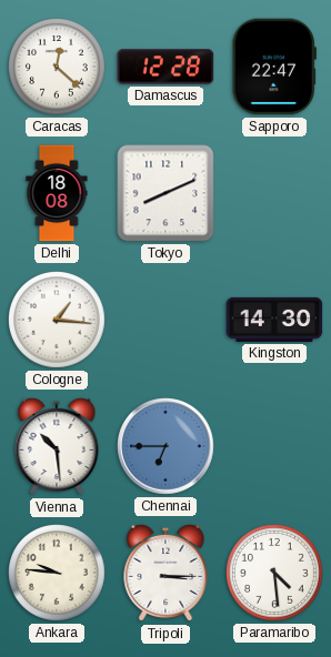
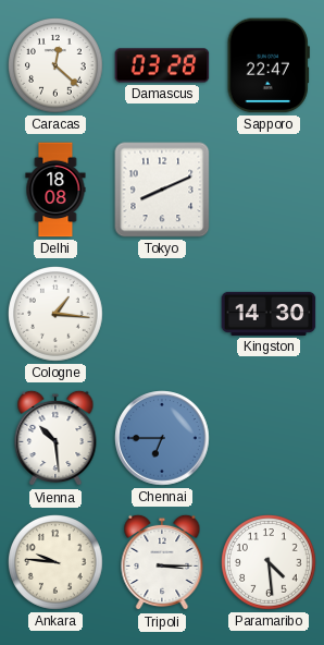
Damascus: 12:28 -> 03:28
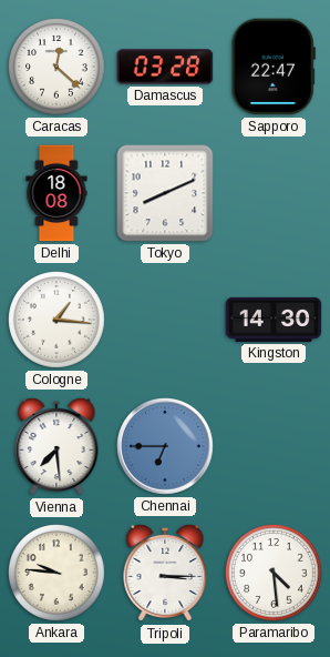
Vienna: 10:29 -> 7:29
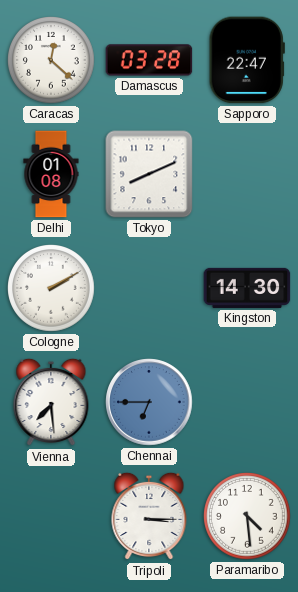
Delhi: 18:08 -> 01:08
Cologne: 1:16 -> 2:10
Ankara: 9:46 -> none
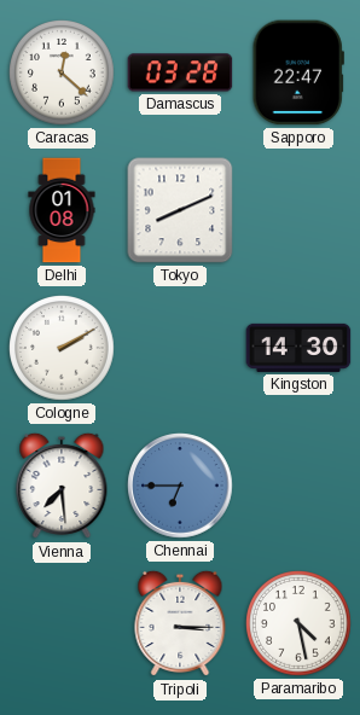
Paramaribo: 4:29 -> 4:28
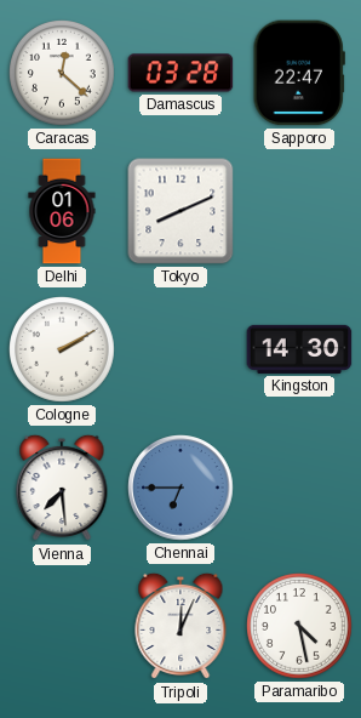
Delhi: 01:08 -> 01:06
Tripoli: 3:15 -> 12:04
